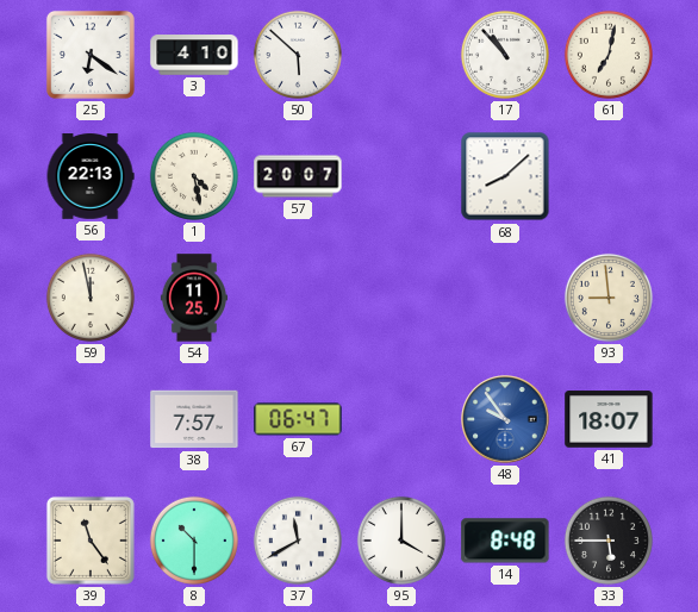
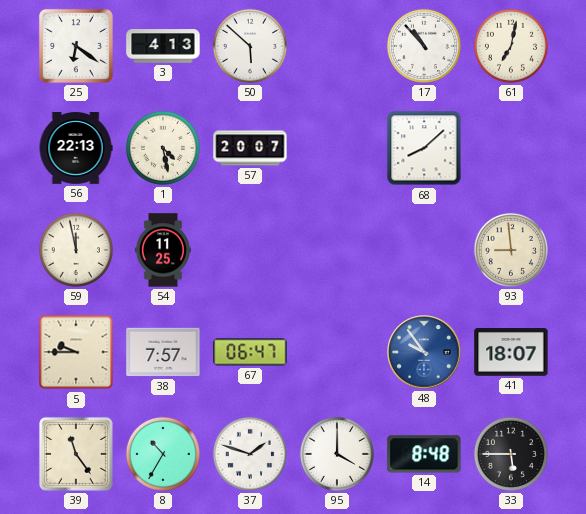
3: 4:10 -> 4:13
5: none -> 9:45
8: 10:30 -> 10:35
37: 11:40 -> 1:48
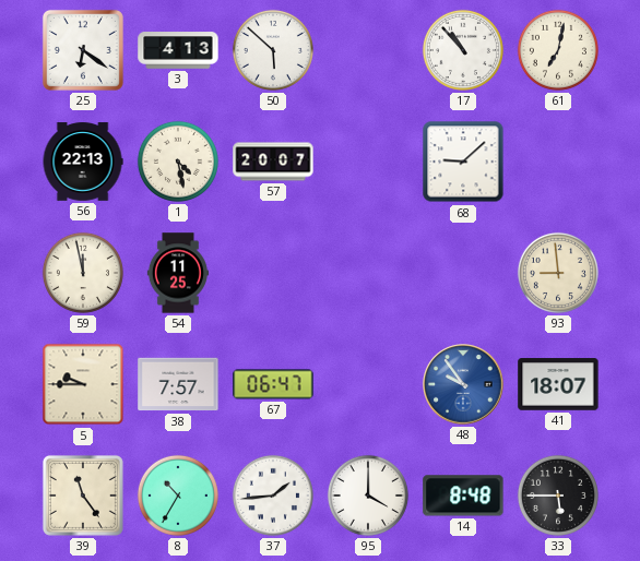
68: 8:08 -> 9:08
37: 1:48 -> 1:44
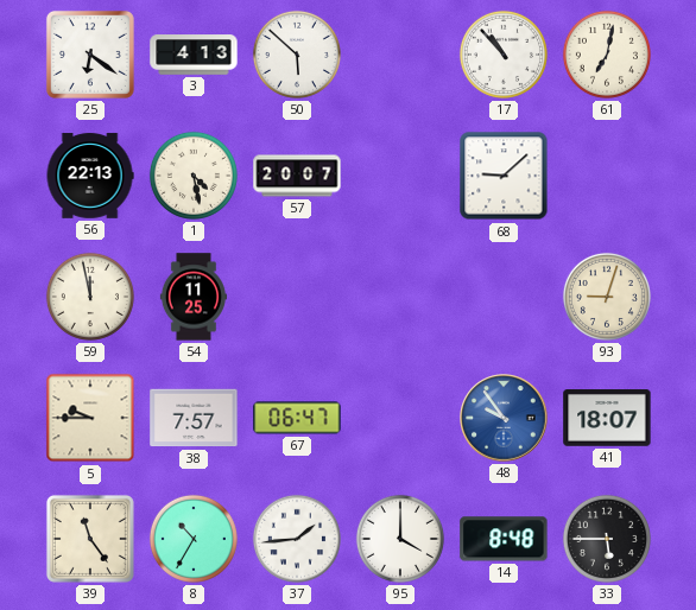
93: 8:59 -> 9:03
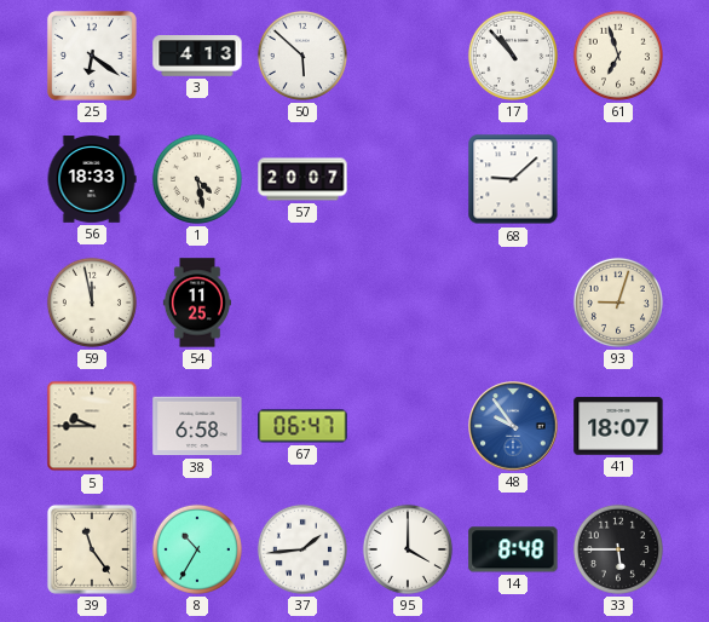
61: 7:02 -> 6:57
56: 22:13 -> 18:33
38: 7:57 -> 6:58
